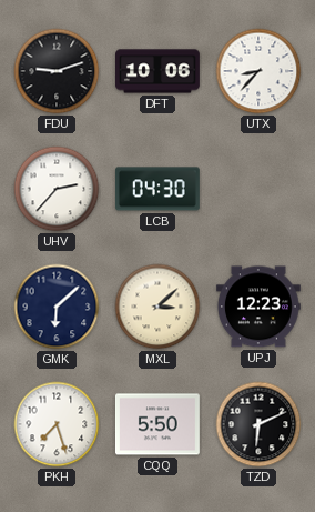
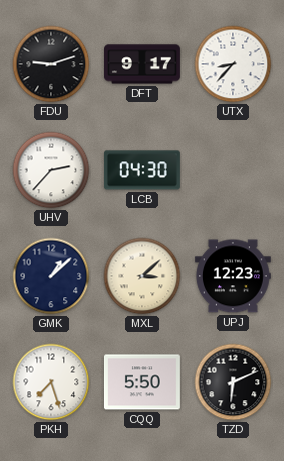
DFT: 10:06 -> 9:17
GMK: 6:08 -> 1:08
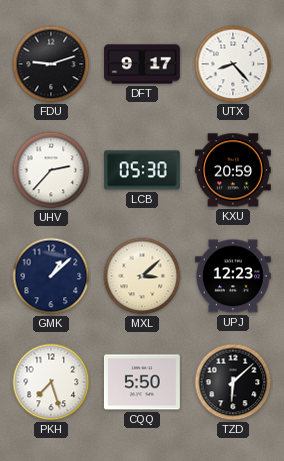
UTX: 8:37 -> 8:23
LCB: 04:30 -> 05:30
KXU: none -> 20:59
TZD: 6:11 -> 6:08
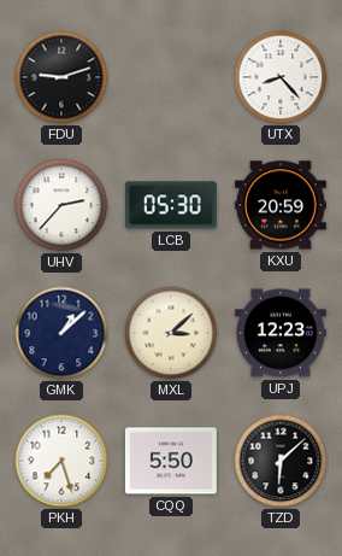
DFT: 9:17 -> none
